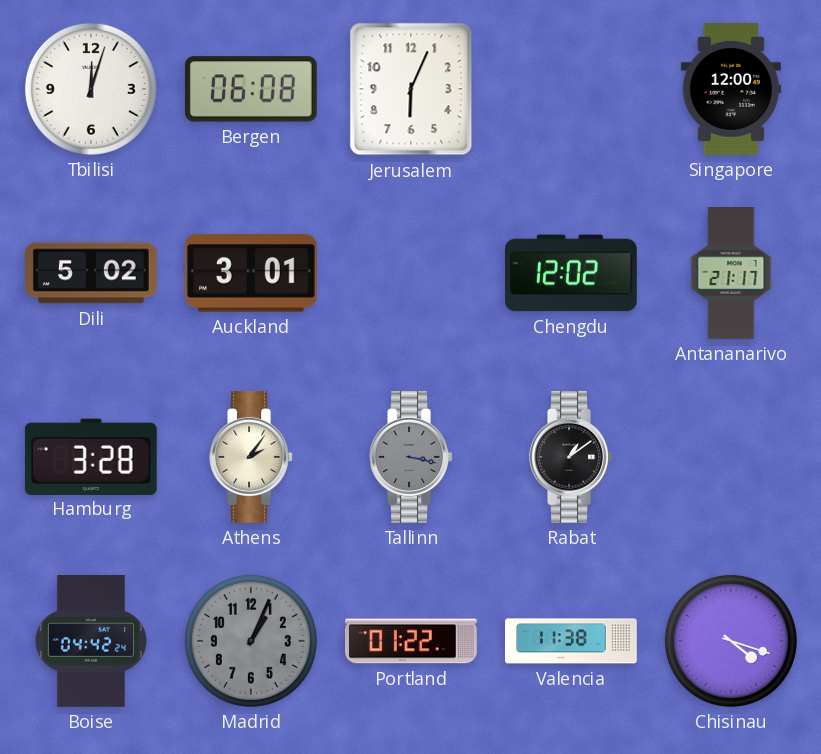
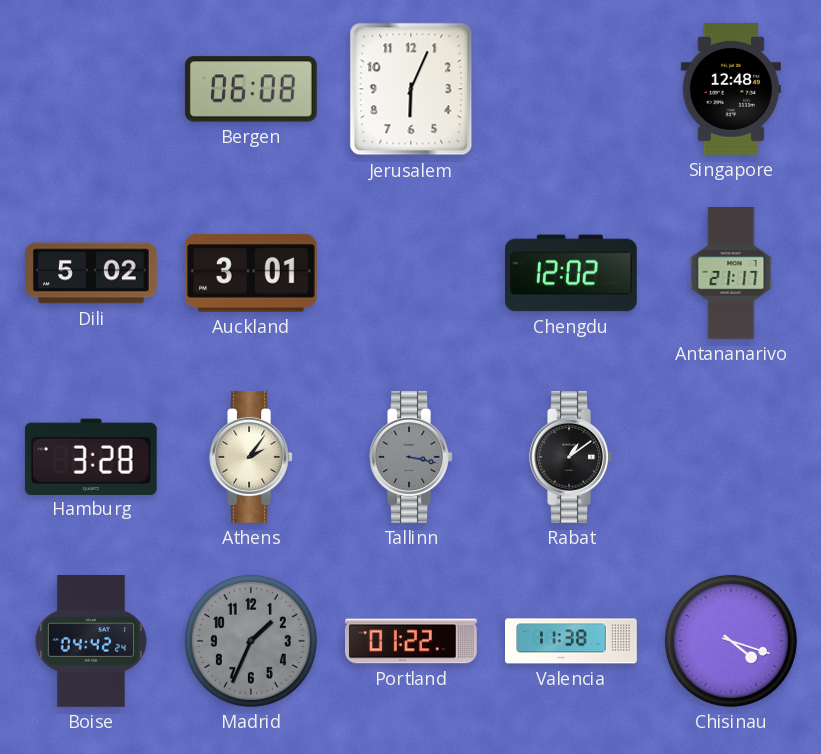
Tbilisi: 12:03 -> none
Singapore: 12:00 -> 12:48
Madrid: 1:04 -> 1:34
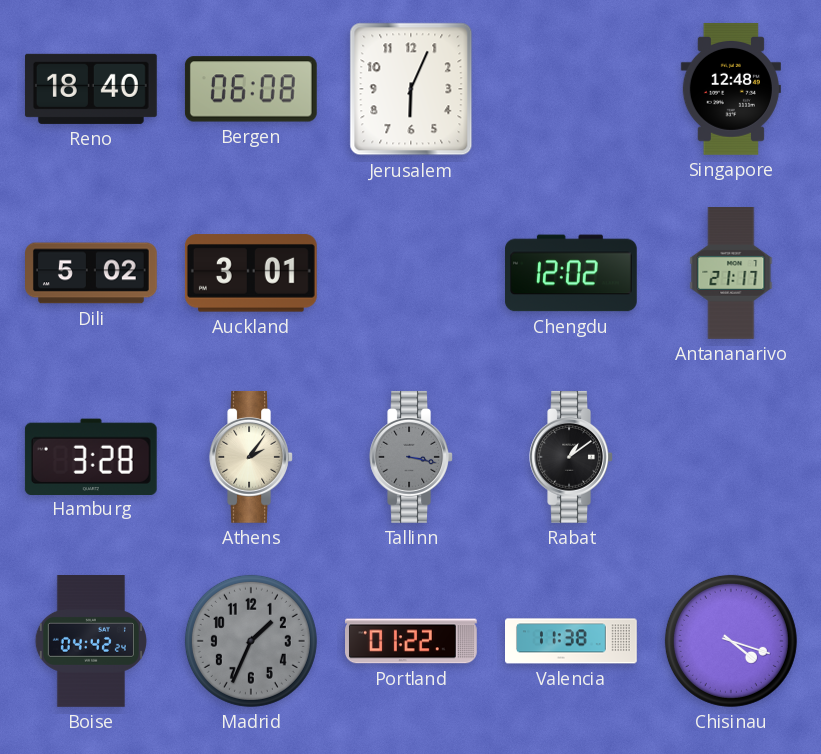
Reno: none -> 18:40
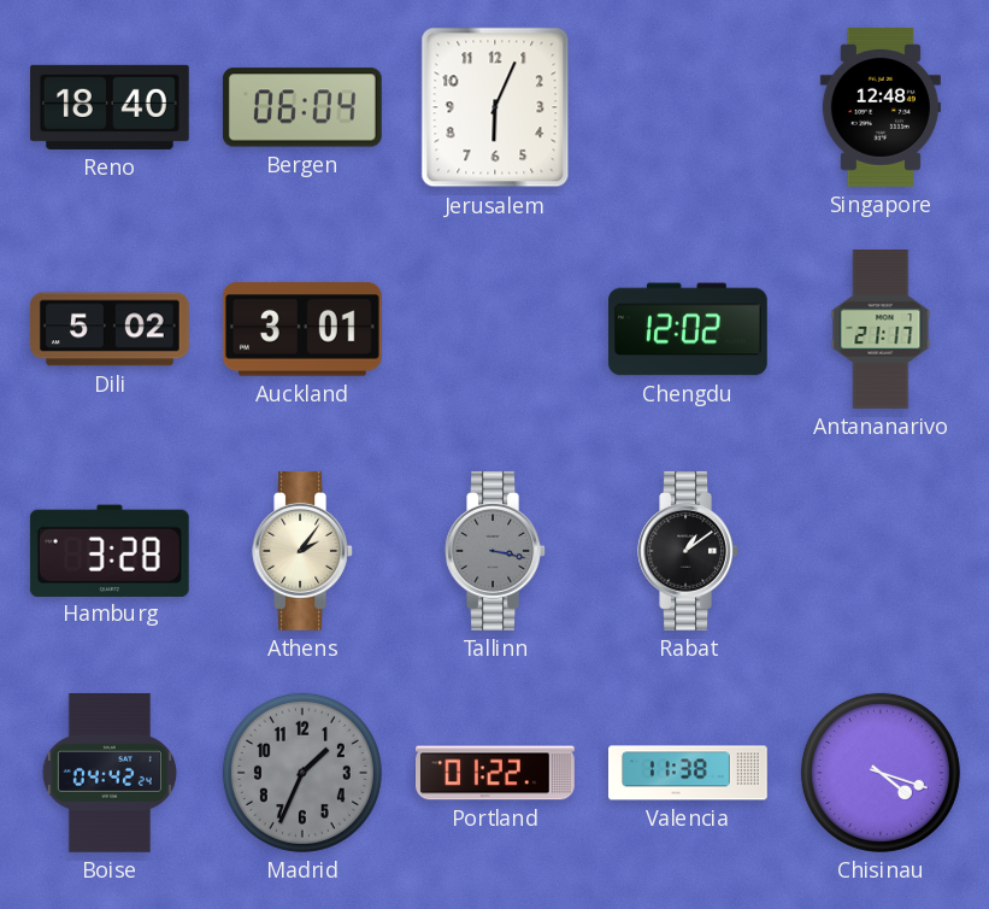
Bergen: 06:08 -> 06:04
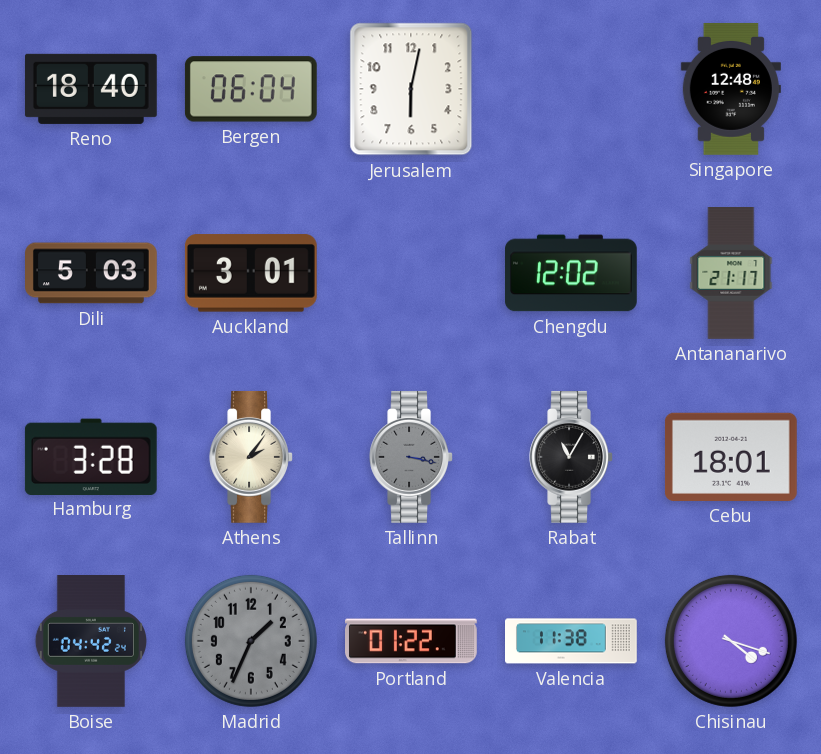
Jerusalem: 6:04 -> 6:02
Dili: 5:02 -> 5:03
Rabat: 1:09 -> 11:05
Cebu: none -> 18:01
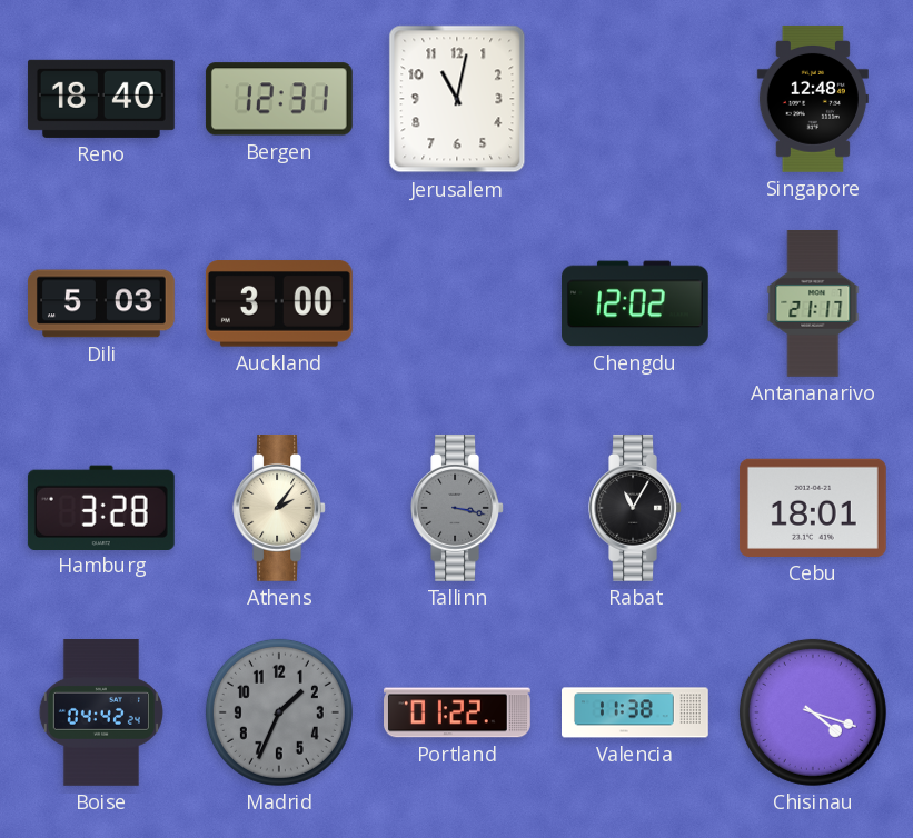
Bergen: 06:04 -> 12:31
Jerusalem: 6:02 -> 11:02
Auckland: 3:01 -> 3:00
